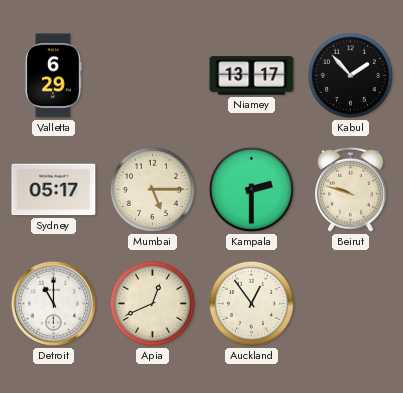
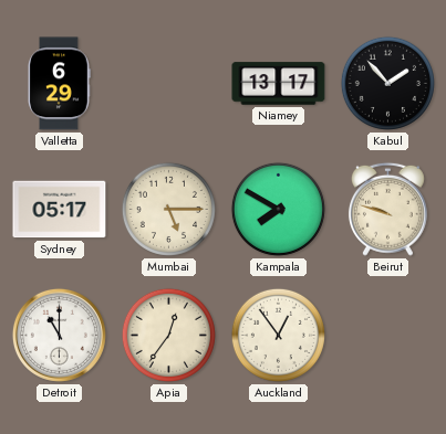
Kampala: 2:30 -> 7:50
Apia: 12:41 -> 12:36
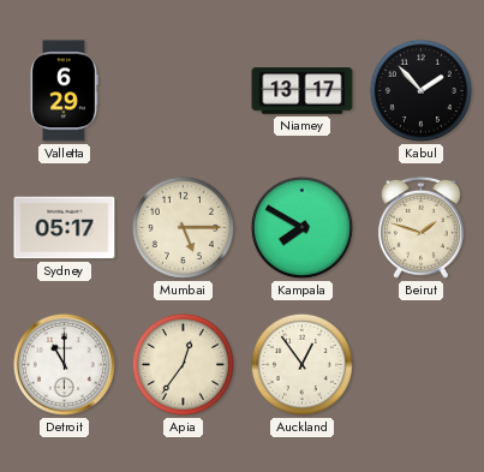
Beirut: 9:48 -> 1:48
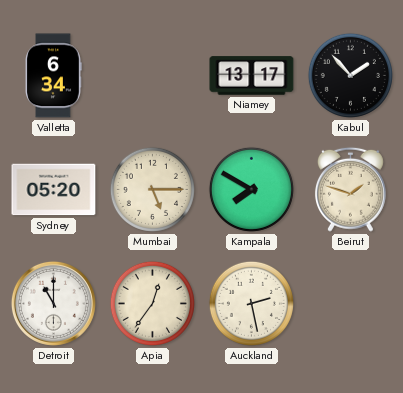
Valletta: 6:29 -> 6:34
Sydney: 05:17 -> 05:20
Auckland: 12:54 -> 2:28
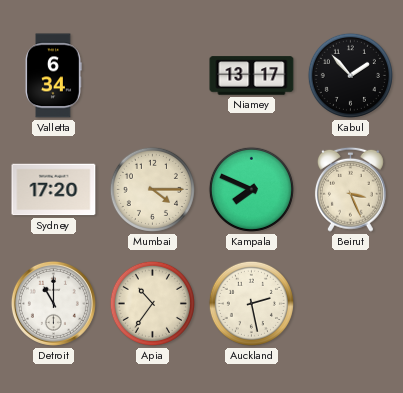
Sydney: 05:20 -> 17:20
Mumbai: 5:15 -> 4:15
Kampala: 7:50 -> 7:49
Beirut: 1:48 -> 3:26
Apia: 12:36 -> 10:36
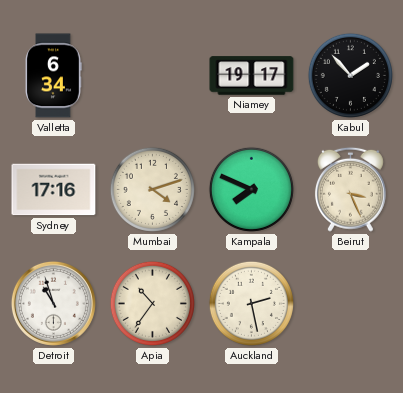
Niamey: 13:17 -> 19:17
Sydney: 17:20 -> 17:16
Mumbai: 4:15 -> 4:12
Detroit: 11:00 -> 10:57
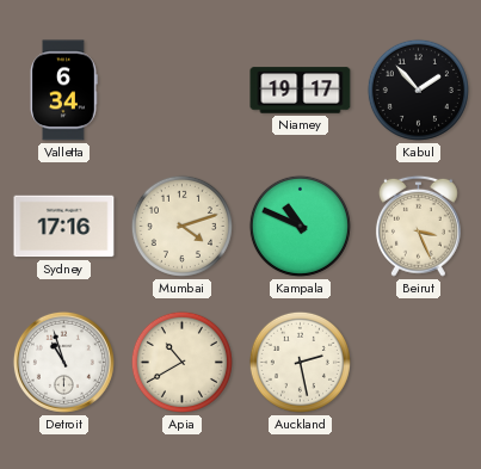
Kampala: 7:49 -> 10:49
Apia: 10:36 -> 10:40
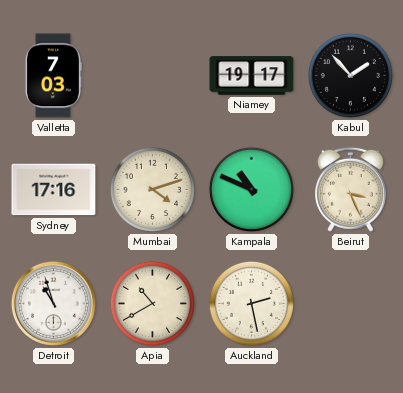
Valletta: 6:34 -> 7:03
